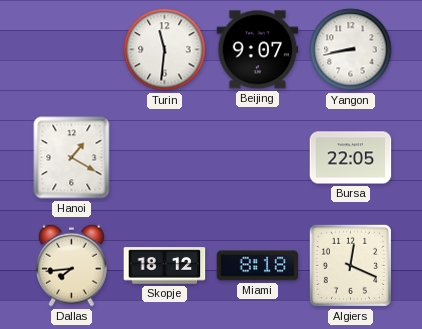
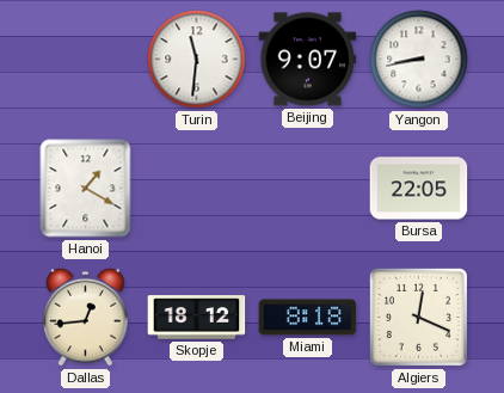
Dallas: 7:44 -> 12:44
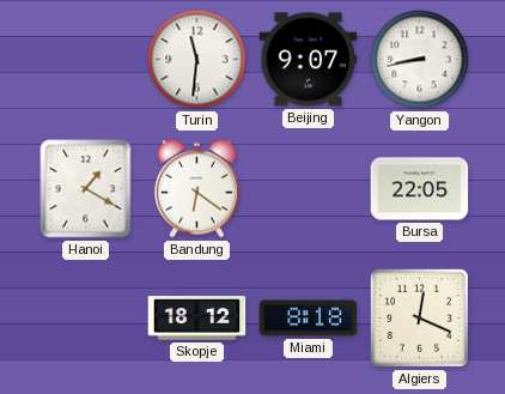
Bandung: none -> 6:21
Dallas: 12:44 -> none
